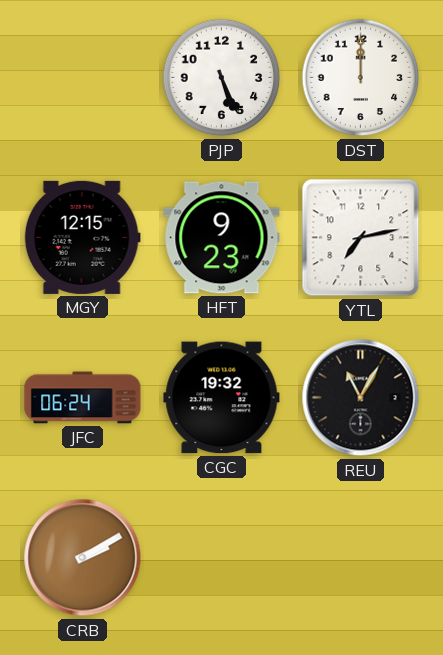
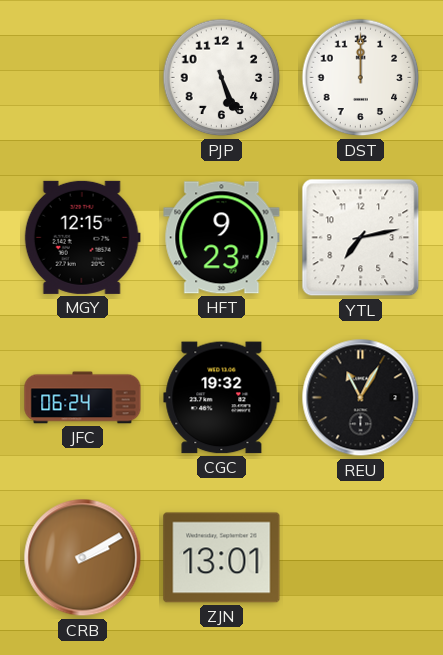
ZJN: none -> 13:01
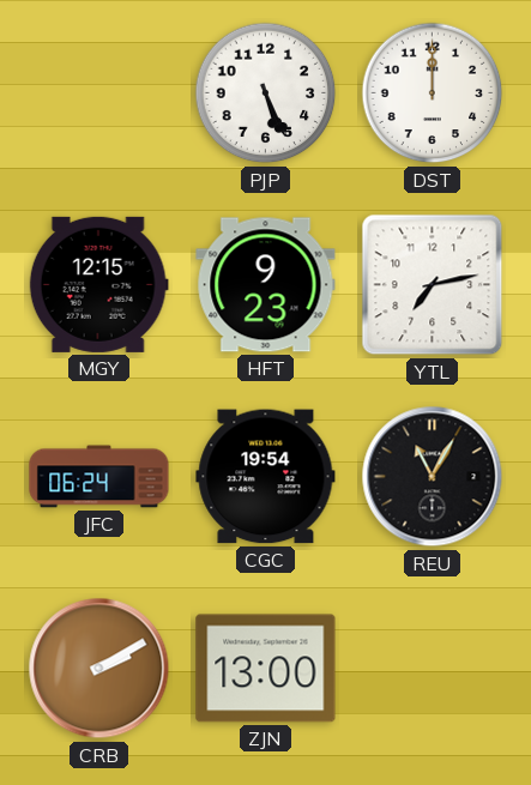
CGC: 19:32 -> 19:54
ZJN: 13:01 -> 13:00
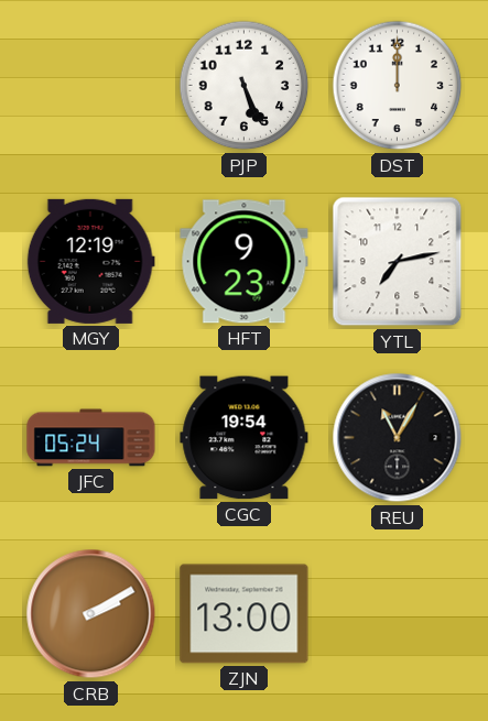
MGY: 12:15 -> 12:19
JFC: 06:24 -> 05:24
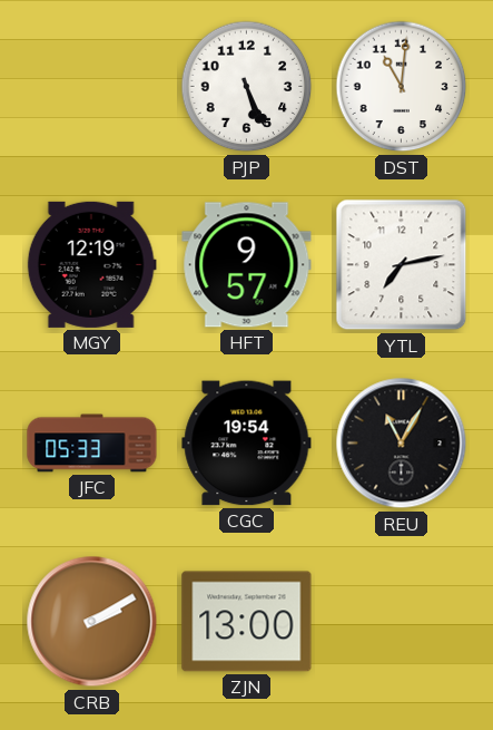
DST: 12:00 -> 11:01
HFT: 9:23 -> 9:57
JFC: 05:24 -> 05:33
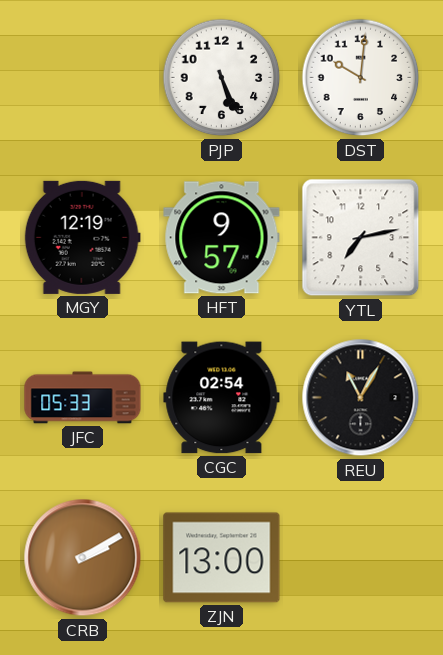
DST: 11:01 -> 10:01
CGC: 19:54 -> 02:54
